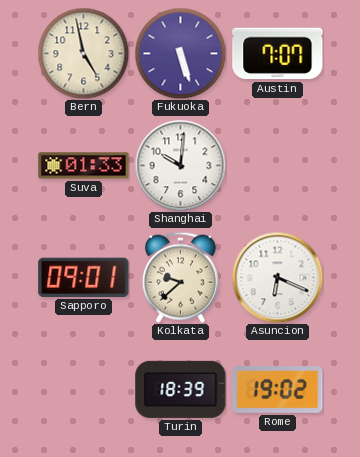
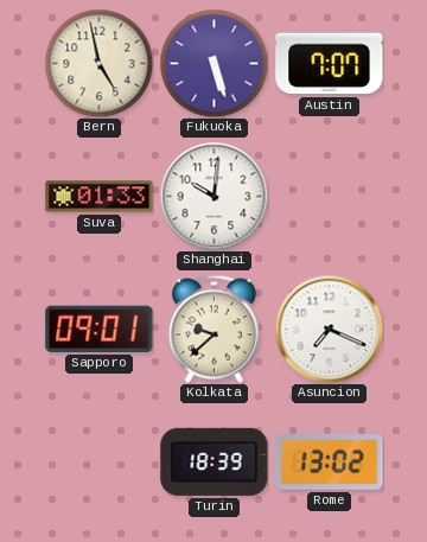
Asuncion: 6:19 -> 7:19
Rome: 19:02 -> 13:02
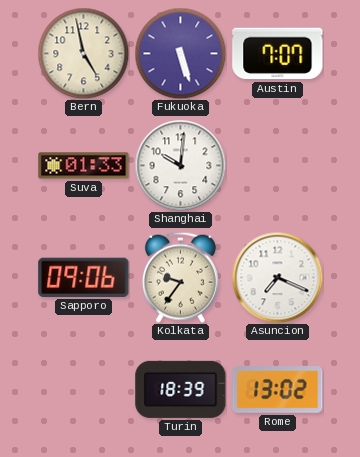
Sapporo: 09:01 -> 09:06
Kolkata: 9:38 -> 9:36
